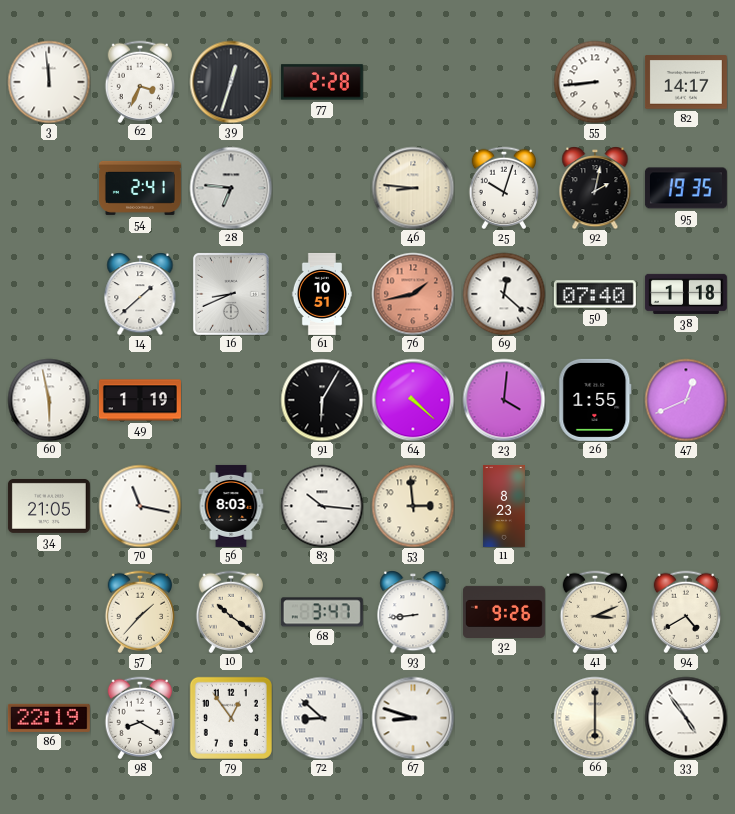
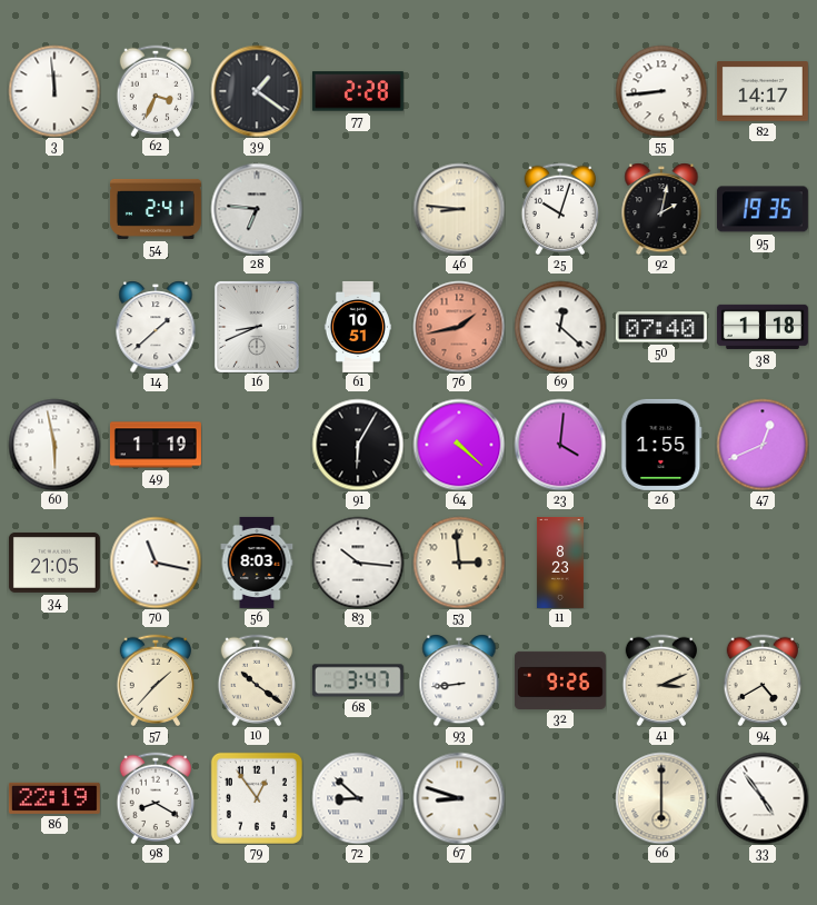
39: 12:33 -> 1:21
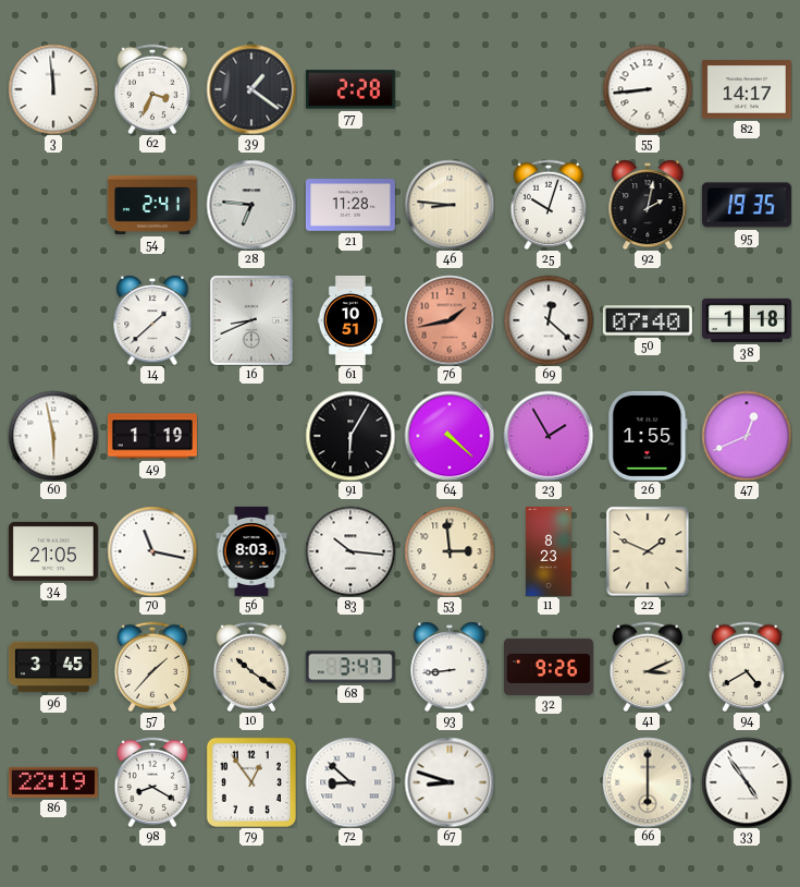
21: none -> 11:28
23: 4:01 -> 1:55
22: none -> 1:49
96: none -> 3:45
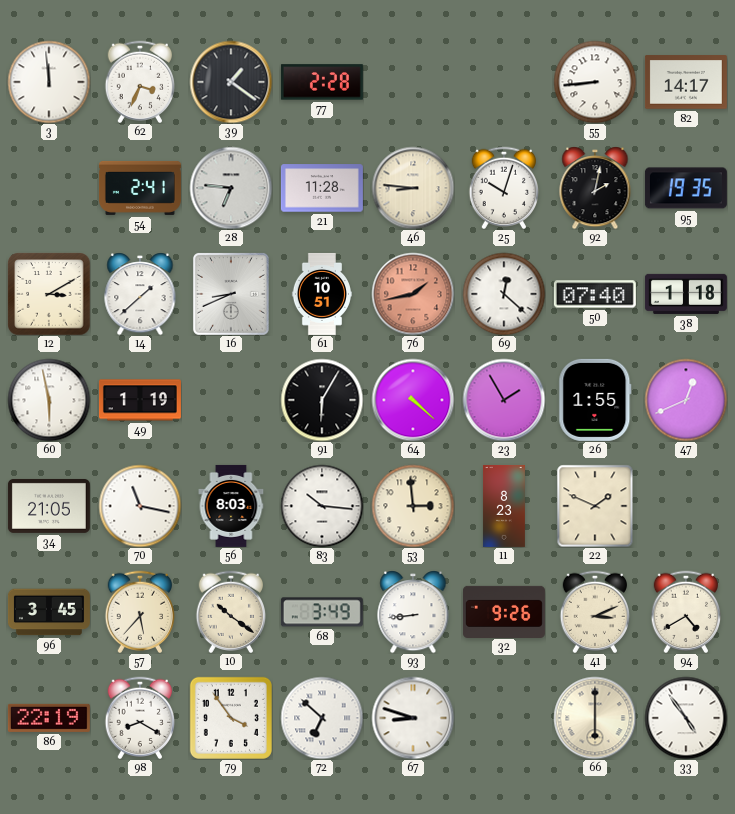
12: none -> 3:10
57: 1:37 -> 5:37
68: 3:47 -> 3:49
79: 12:54 -> 3:54
72: 8:52 -> 6:52
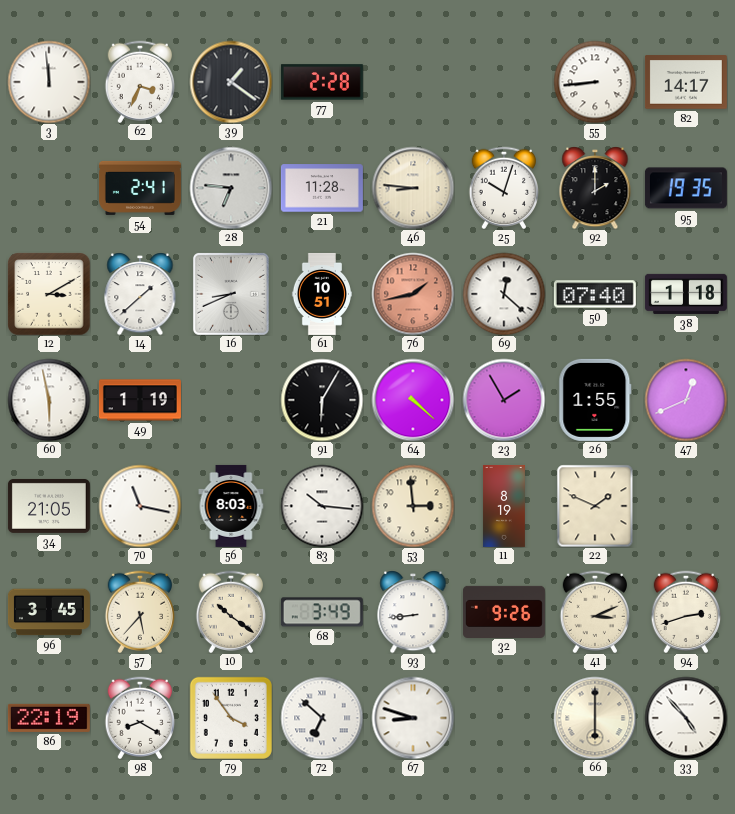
92: 2:02 -> 2:00
11: 8:23 -> 8:19
94: 4:40 -> 2:42
33: 4:54 -> 4:53
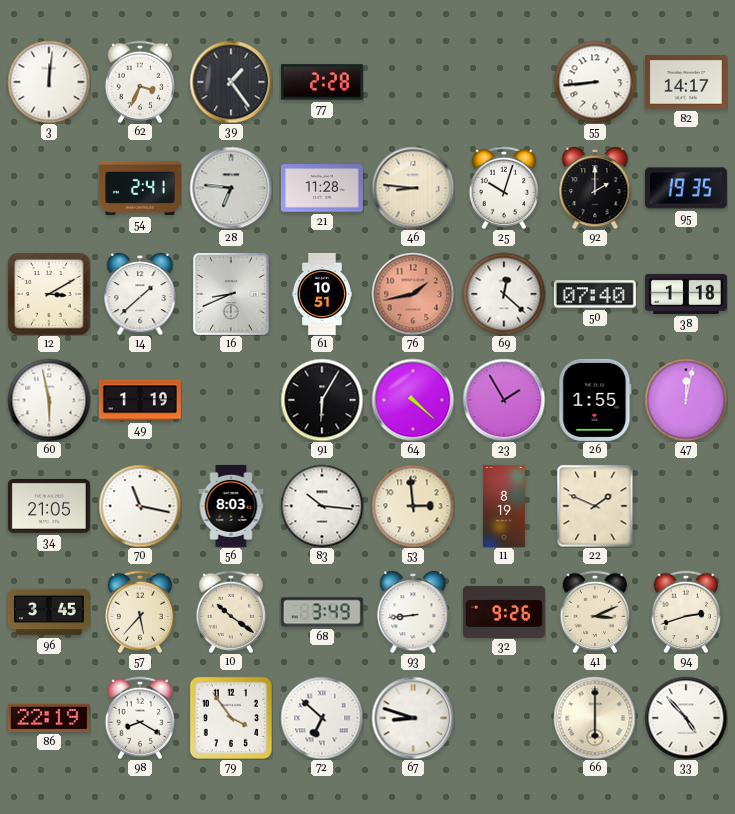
3: 11:59 -> 12:01
39: 1:21 -> 1:24
47: 12:41 -> 12:02
